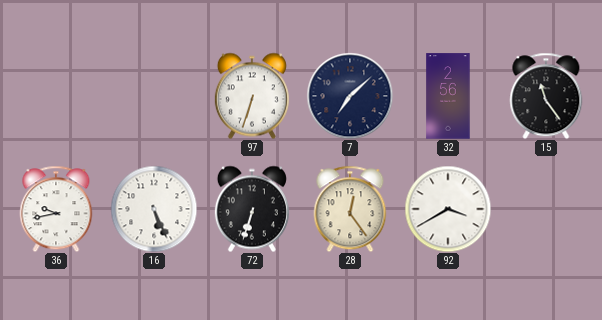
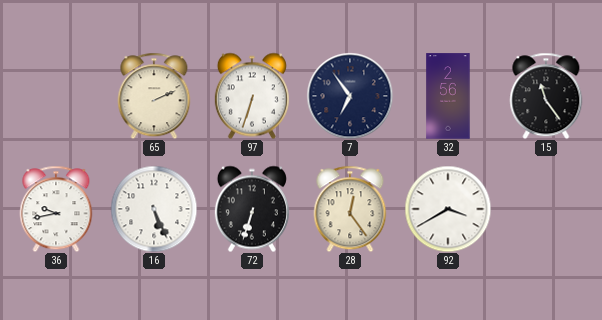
65: none -> 2:11
7: 7:08 -> 6:54
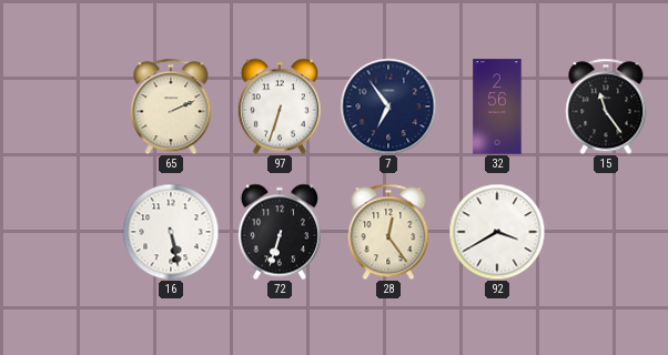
36: 9:43 -> none
16: 5:26 -> 5:28
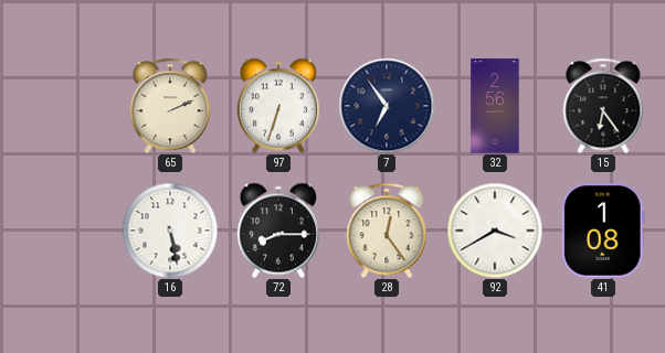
15: 11:24 -> 6:24
72: 6:33 -> 8:15
41: none -> 1:08
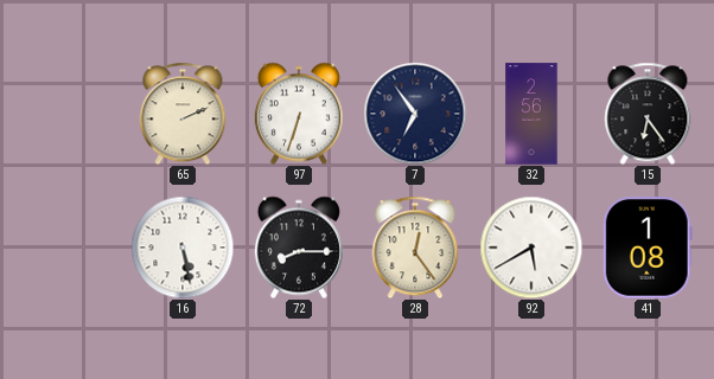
92: 3:40 -> 5:40
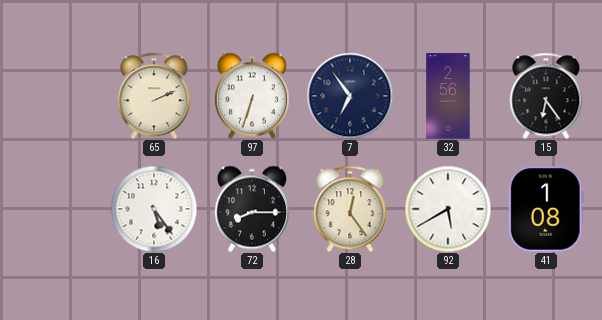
16: 5:28 -> 5:24
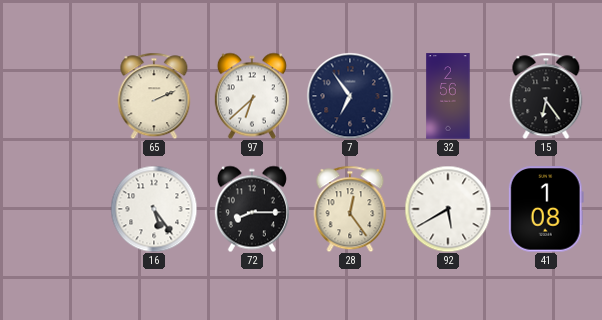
97: 6:33 -> 6:38
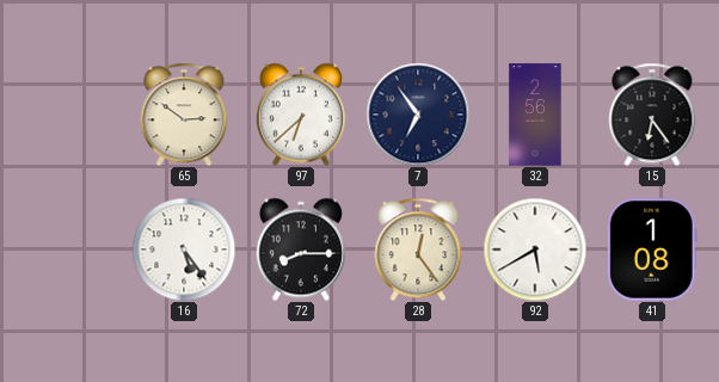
65: 2:11 -> 2:51
